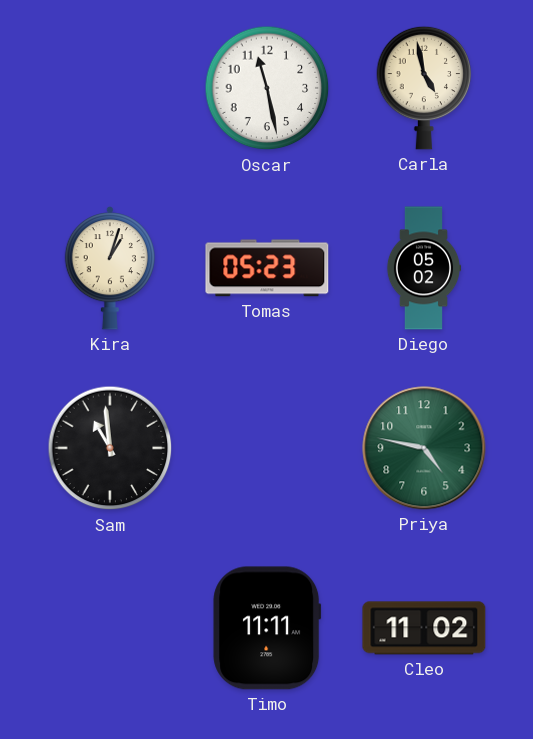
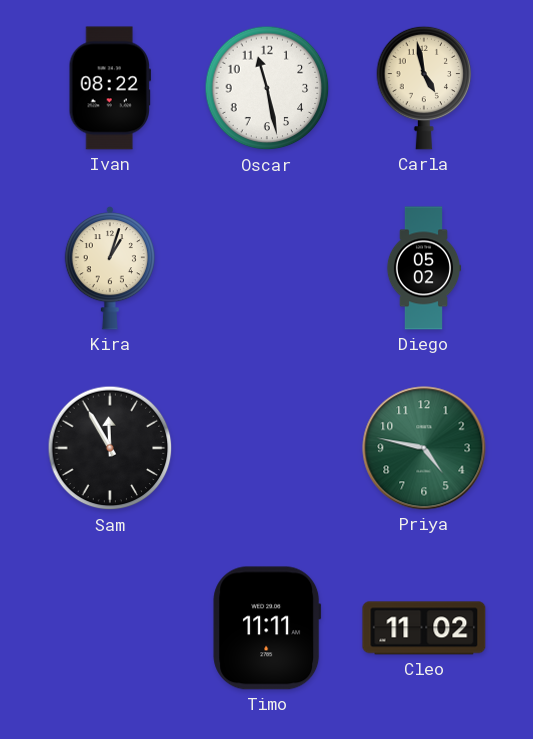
Ivan: none -> 08:22
Tomas: 05:23 -> none
Sam: 10:59 -> 11:55
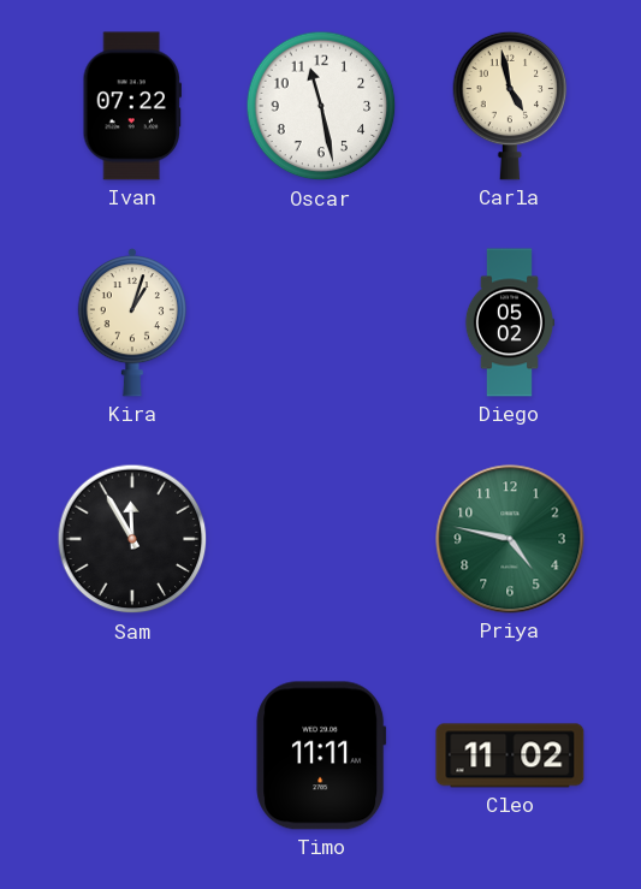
Ivan: 08:22 -> 07:22
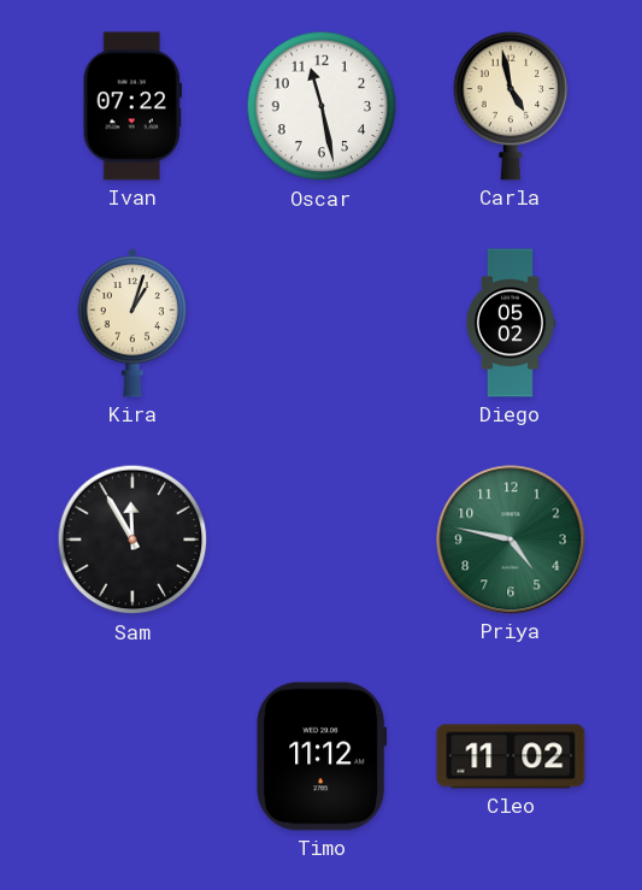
Timo: 11:11 -> 11:12
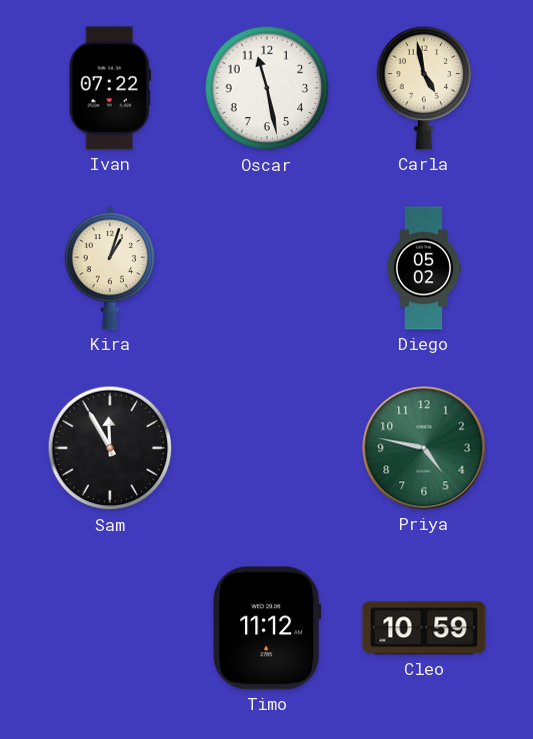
Cleo: 11:02 -> 10:59
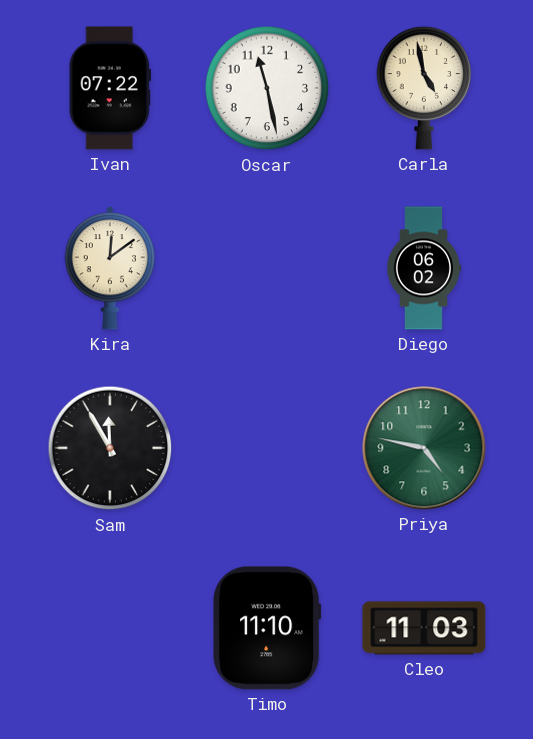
Kira: 1:03 -> 12:09
Diego: 05:02 -> 06:02
Timo: 11:12 -> 11:10
Cleo: 10:59 -> 11:03
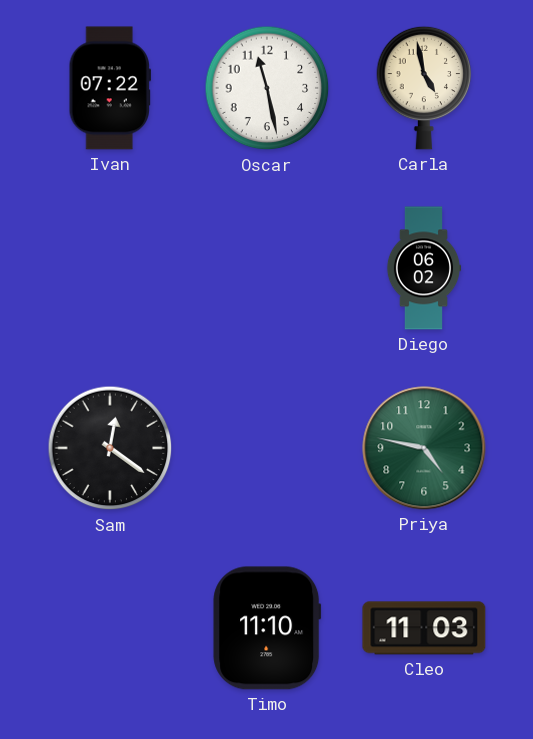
Kira: 12:09 -> none
Sam: 11:55 -> 12:21
